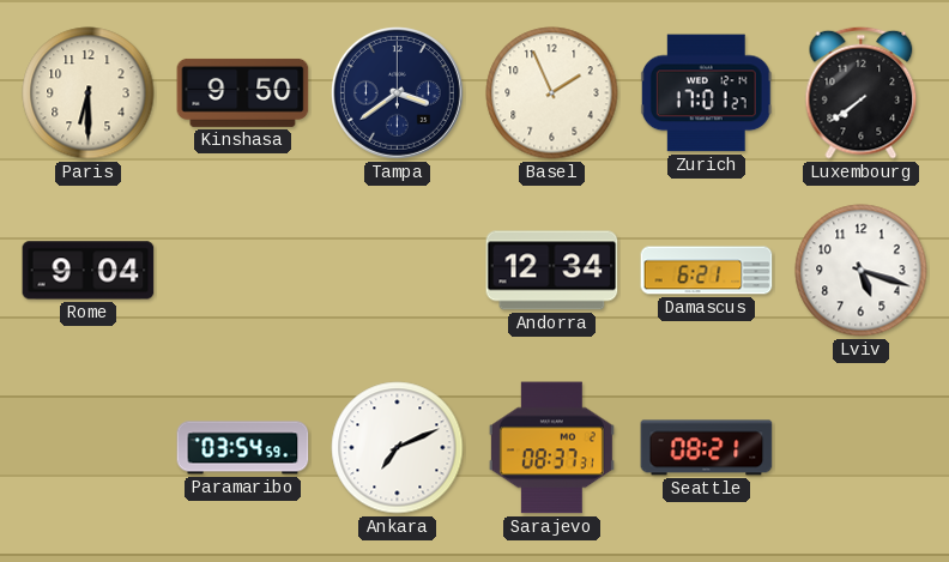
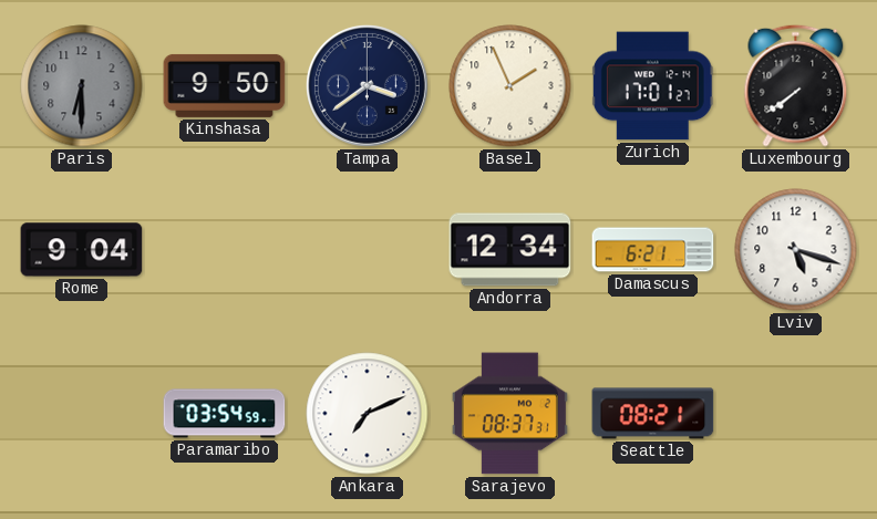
Paris dial: cream -> grey
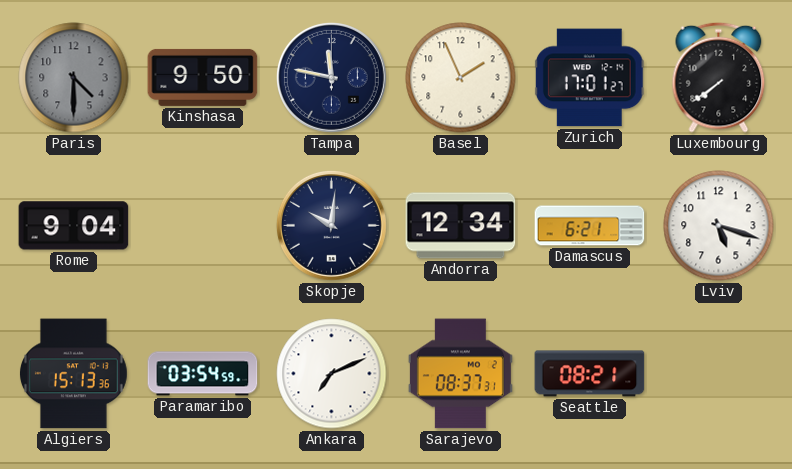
Paris: 6:30 -> 4:30
Tampa: 3:39 -> 11:47
Skopje: none -> 10:01
Algiers: none -> 15:13
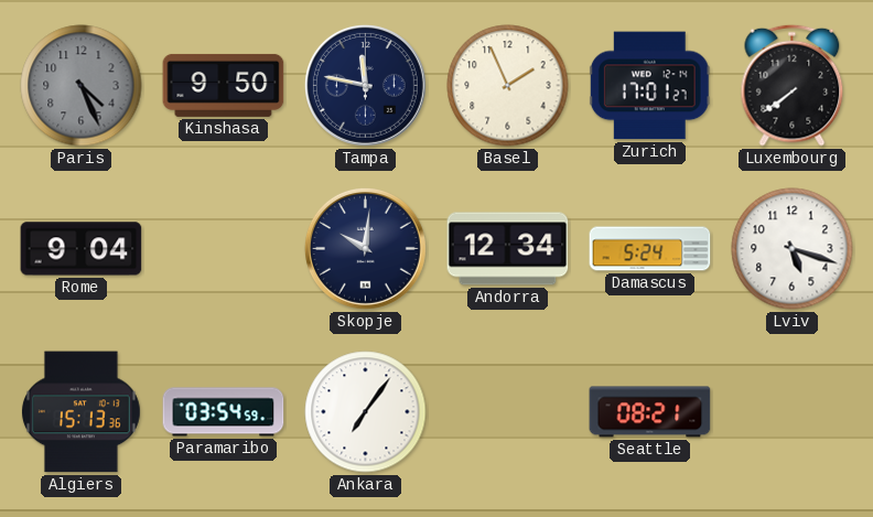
Paris: 4:30 -> 4:26
Damascus: 6:21 -> 5:24
Ankara: 7:11 -> 7:06
Sarajevo: 08:37 -> none
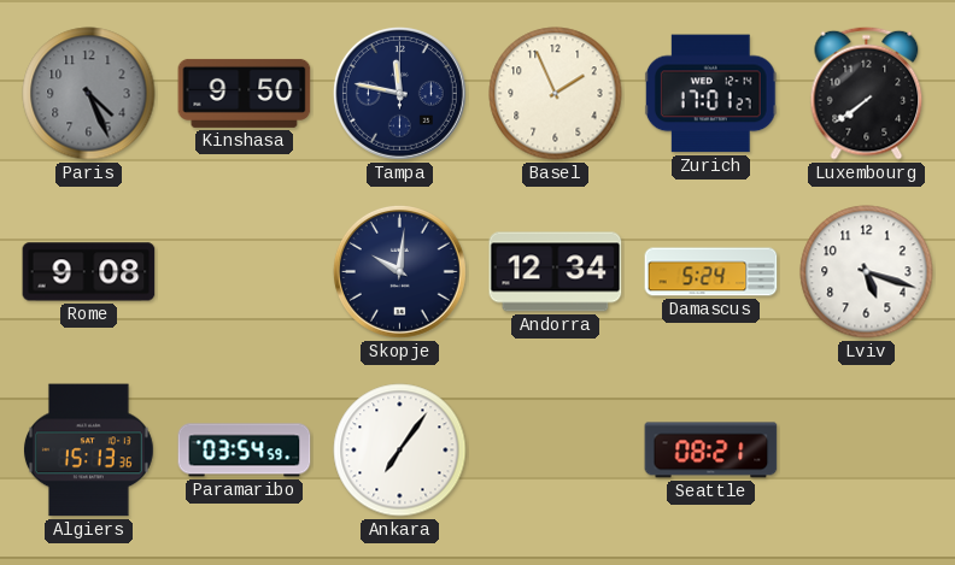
Rome: 9:04 -> 9:08
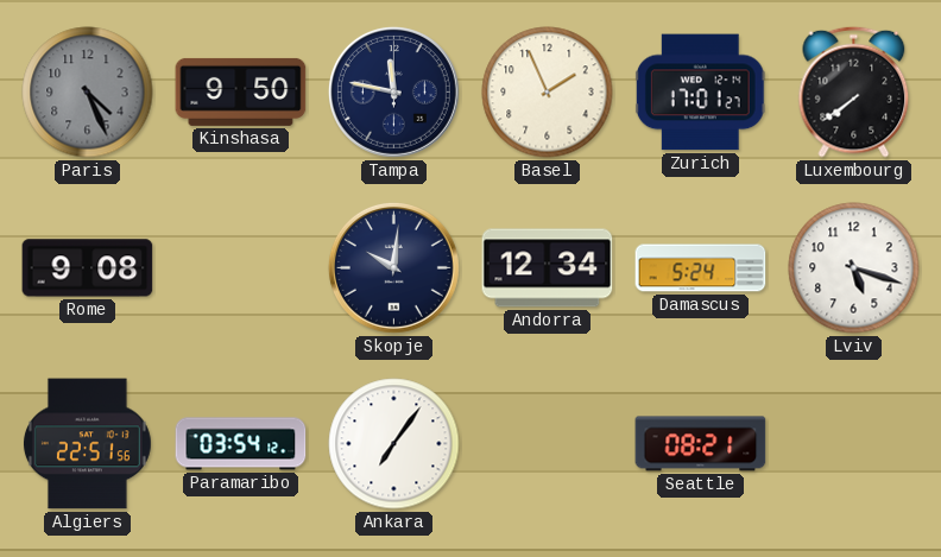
Algiers: 15:13 -> 22:51
Paramaribo: 03:54:59 -> 03:54:12
